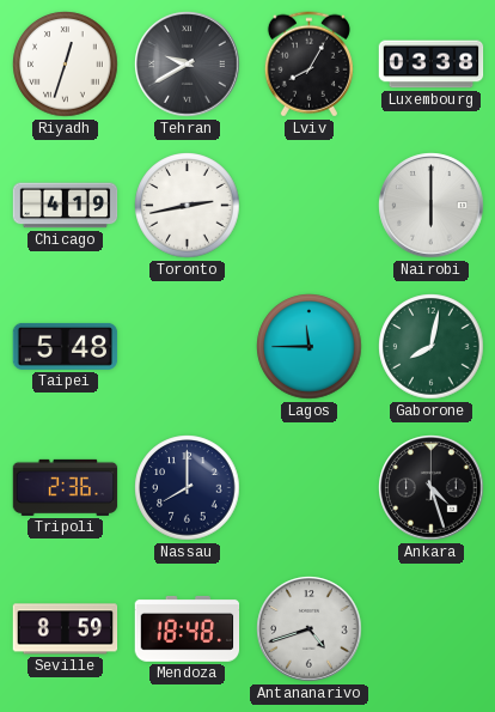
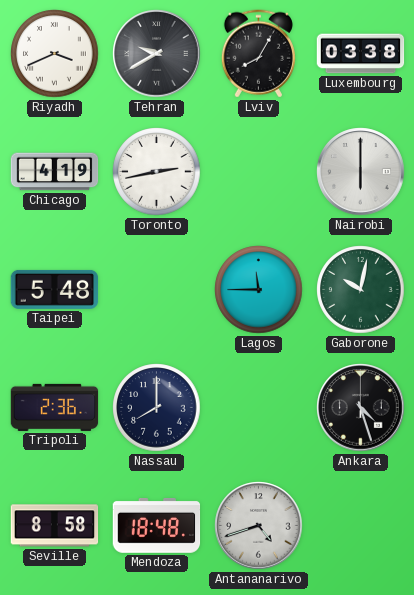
Riyadh: 12:33 -> 3:41
Gaborone: 8:02 -> 10:02
Seville: 8:59 -> 8:58
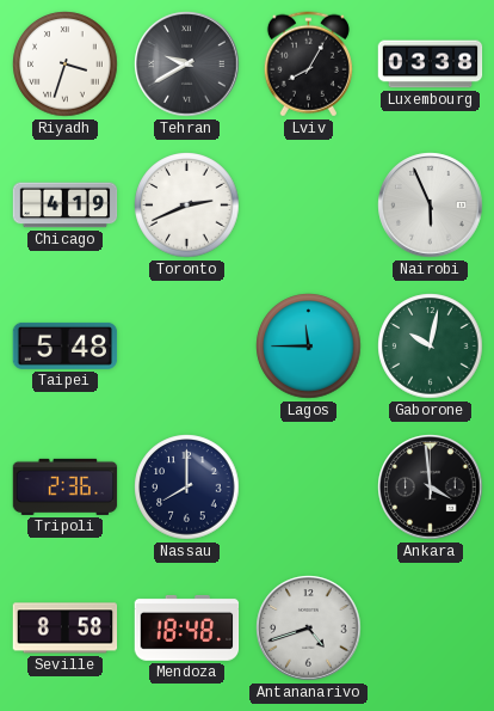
Riyadh: 3:41 -> 3:33
Toronto: 2:43 -> 2:41
Nairobi: 6:00 -> 5:56
Ankara: 4:27 -> 3:59
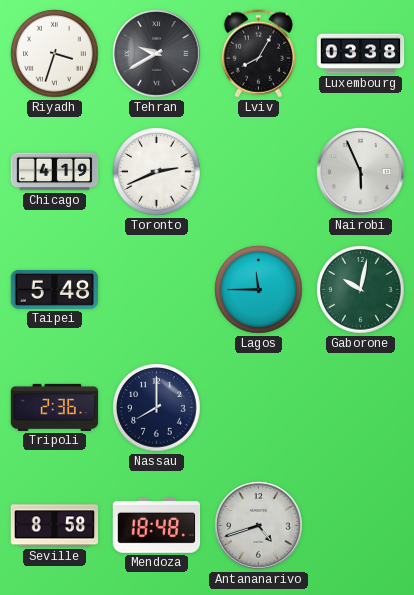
Ankara: 3:59 -> none
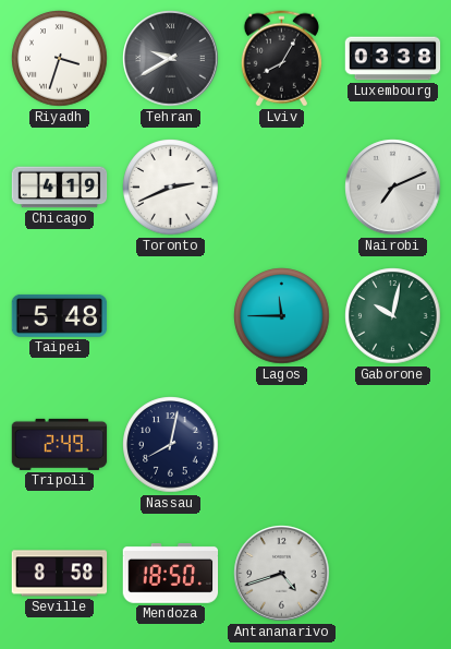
Nairobi: 5:56 -> 7:11
Tripoli: 2:36 -> 2:49
Nassau: 8:00 -> 8:02
Mendoza: 18:48 -> 18:50
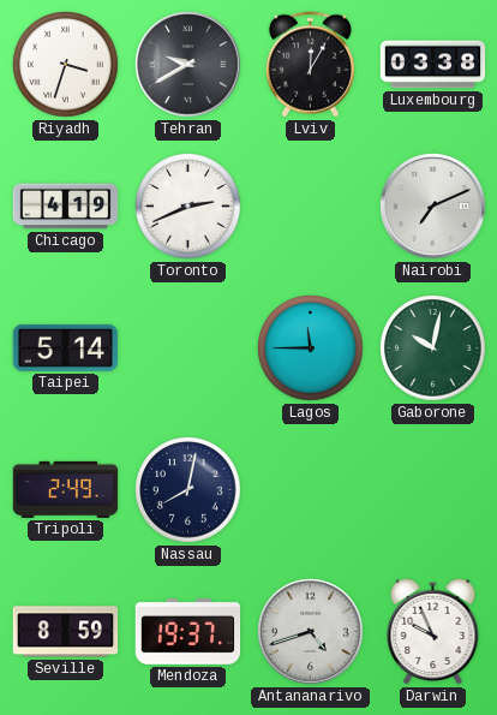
Lviv: 8:05 -> 12:05
Taipei: 5:48 -> 5:14
Seville: 8:58 -> 8:59
Mendoza: 18:50 -> 19:37
Darwin: none -> 9:56
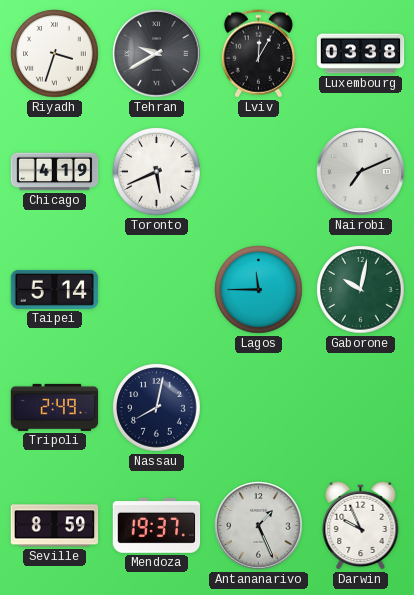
Toronto: 2:41 -> 5:41
Antananarivo: 4:42 -> 1:26
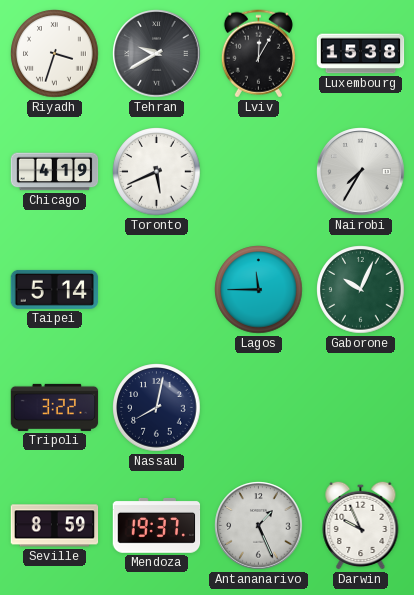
Luxembourg: 03:38 -> 15:38
Nairobi: 7:11 -> 7:35
Gaborone: 10:02 -> 10:04
Tripoli: 2:49 -> 3:22
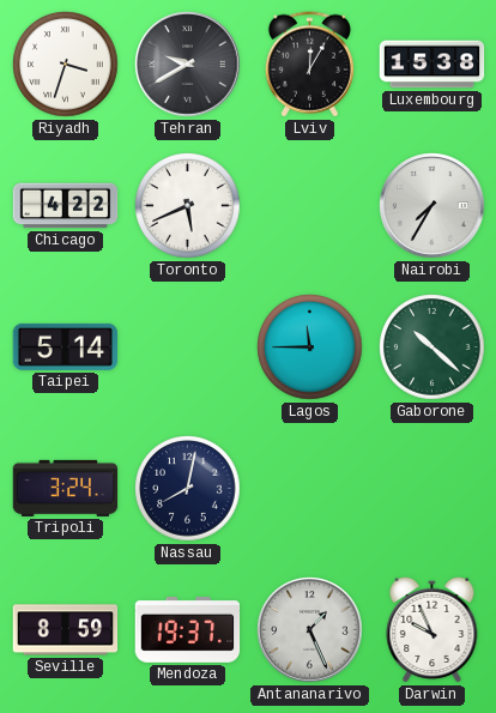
Chicago: 4:19 -> 4:22
Gaborone: 10:04 -> 10:22
Tripoli: 3:22 -> 3:24
